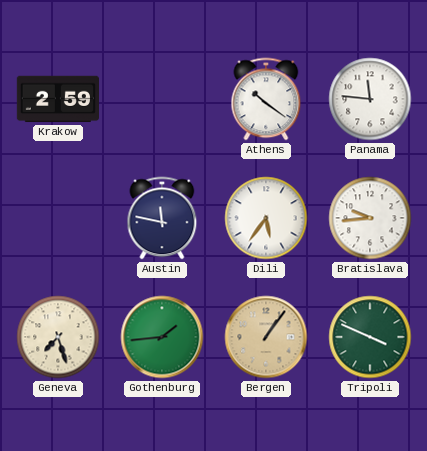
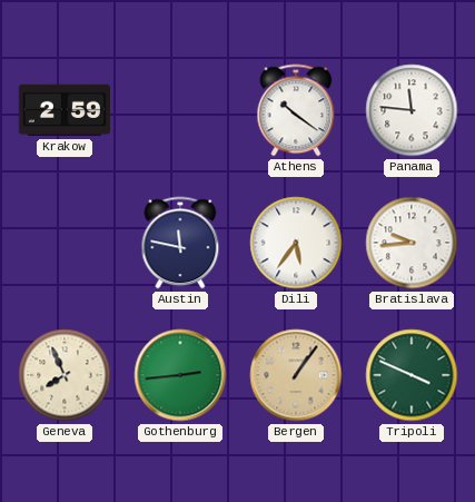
Geneva: 7:27 -> 7:56
Gothenburg: 1:44 -> 2:44
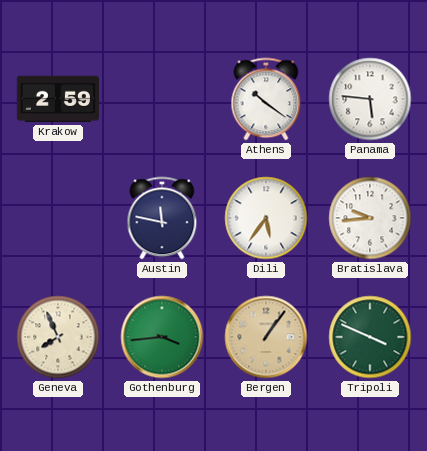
Panama: 11:46 -> 5:46
Gothenburg: 2:44 -> 3:44
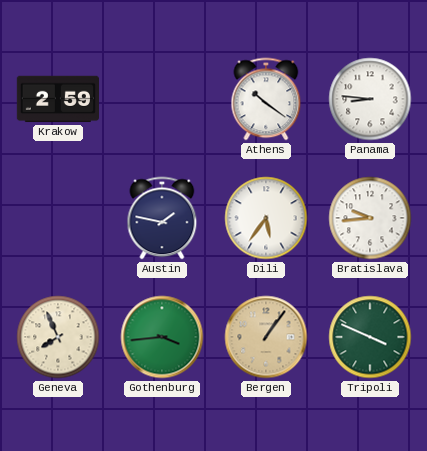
Panama: 5:46 -> 8:46
Austin: 11:47 -> 1:47
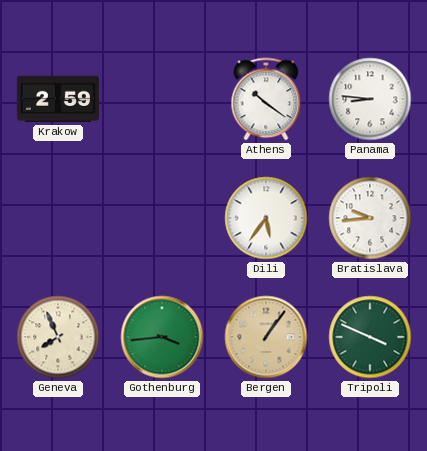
Austin: 1:47 -> none
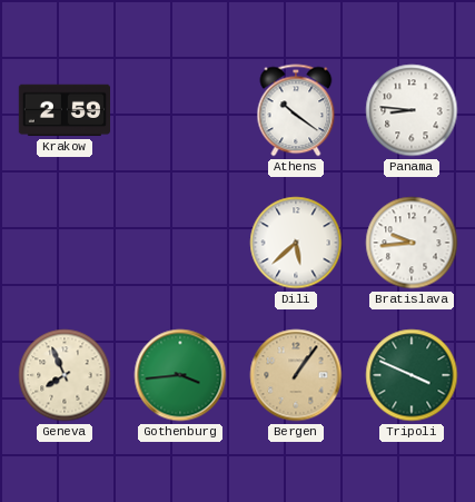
Dili: 5:36 -> 5:38
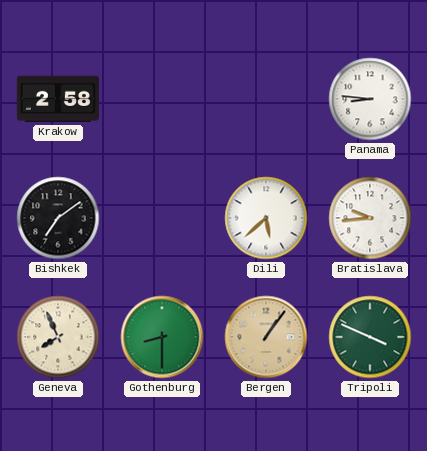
Krakow: 2:59 -> 2:58
Athens: 10:21 -> none
Bishkek: none -> 7:09
Gothenburg: 3:44 -> 8:30
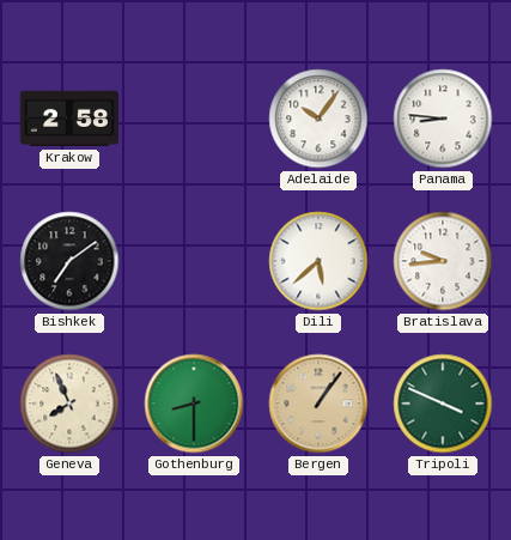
Adelaide: none -> 10:06
